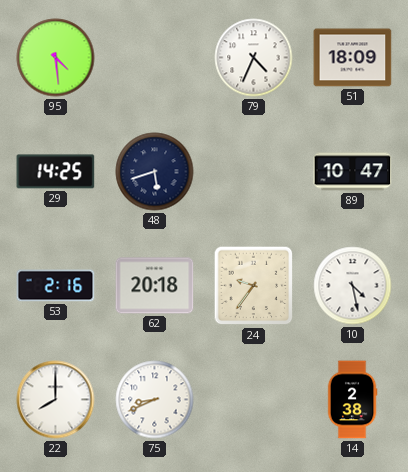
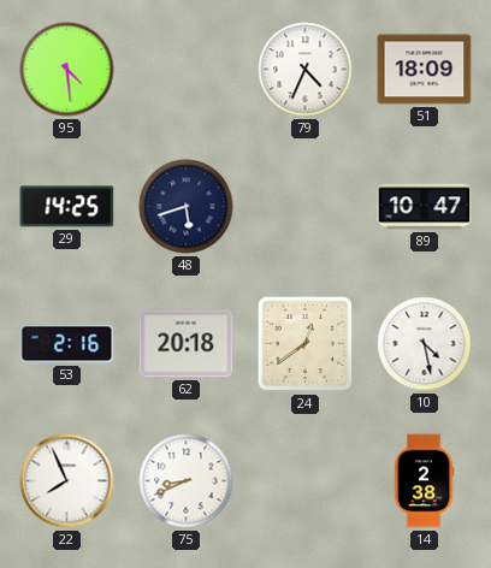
24: 9:36 -> 12:39
22: 8:00 -> 7:56
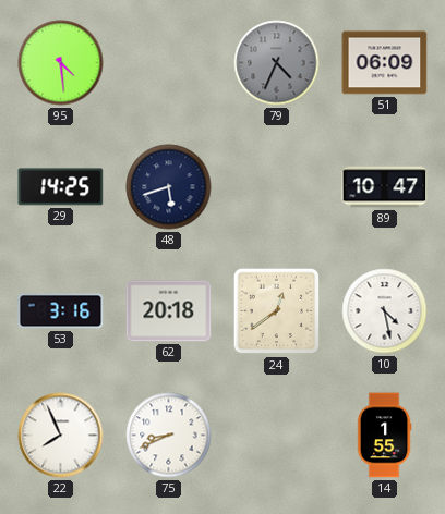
79 dial: white -> grey
51: 18:09 -> 06:09
53: 2:16 -> 3:16
14: 2:38 -> 1:55
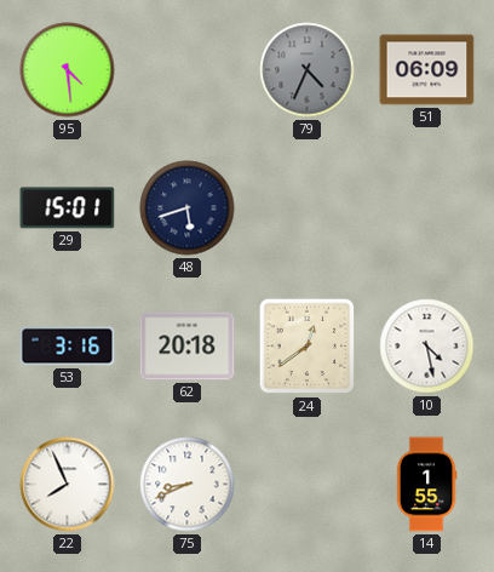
29: 14:25 -> 15:01
89: 10:47 -> none
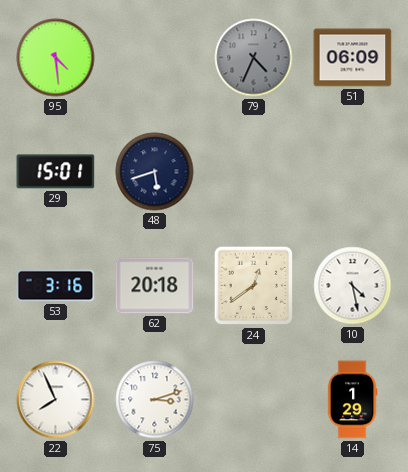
75: 8:41 -> 3:12
14: 1:55 -> 1:29
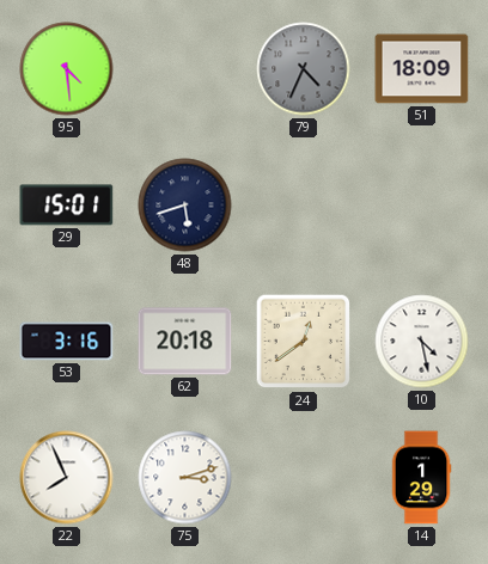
51: 06:09 -> 18:09
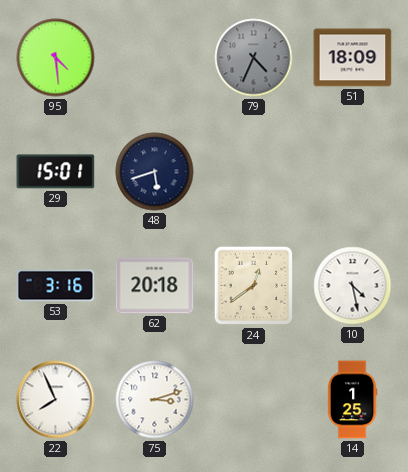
14: 1:29 -> 1:25
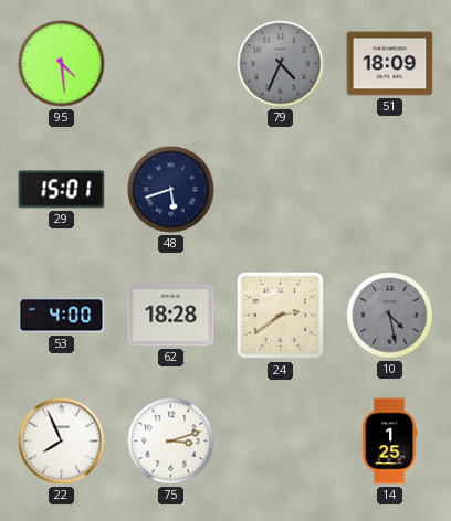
53: 3:16 -> 4:00
62: 20:18 -> 18:28
24: 12:39 -> 2:39
10 dial: white -> grey
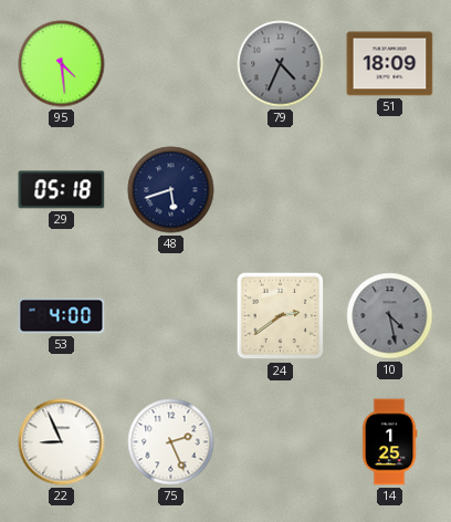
29: 15:01 -> 05:18
62: 18:28 -> none
22: 7:56 -> 8:56
75: 3:12 -> 2:26
